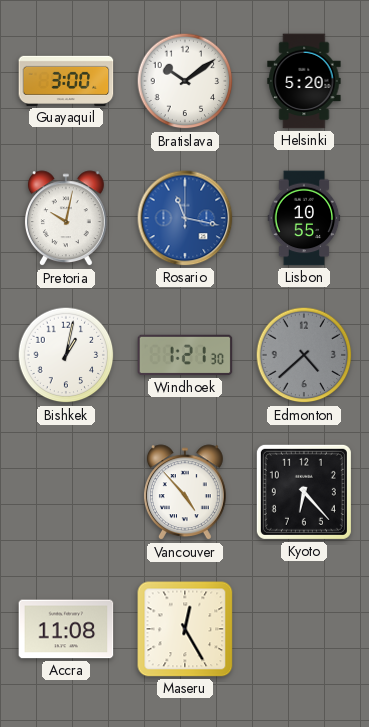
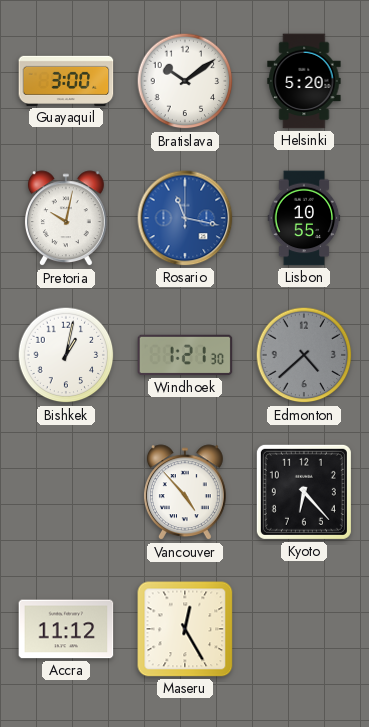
Accra: 11:08 -> 11:12
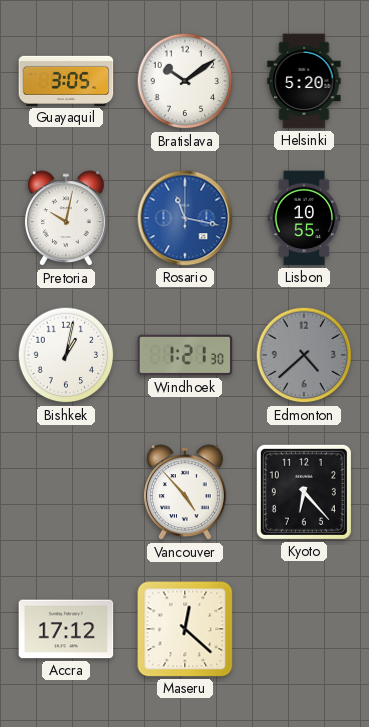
Guayaquil: 3:00 -> 3:05
Accra: 11:12 -> 17:12
Maseru: 12:25 -> 12:22
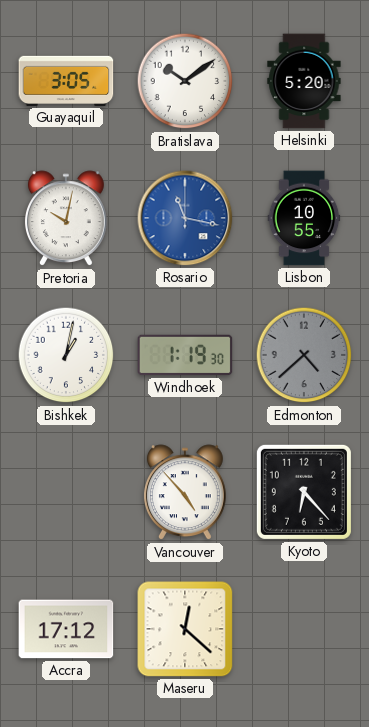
Windhoek: 1:21 -> 1:19
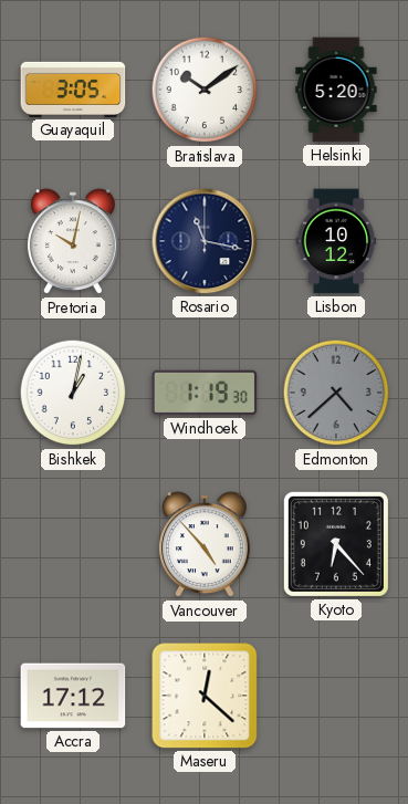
Rosario dial: blue -> navy
Lisbon: 10:55 -> 10:12
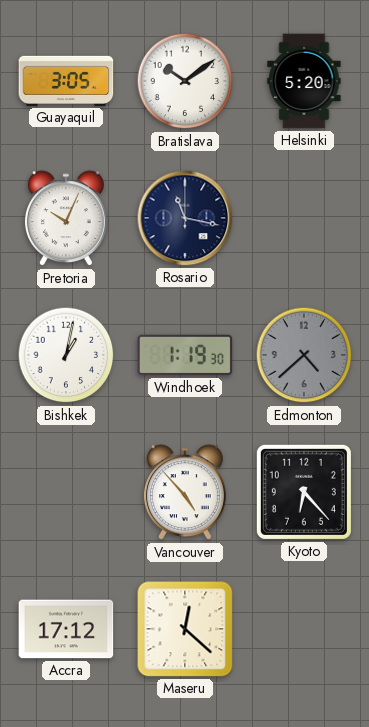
Pretoria: 10:02 -> 10:04
Lisbon: 10:12 -> none
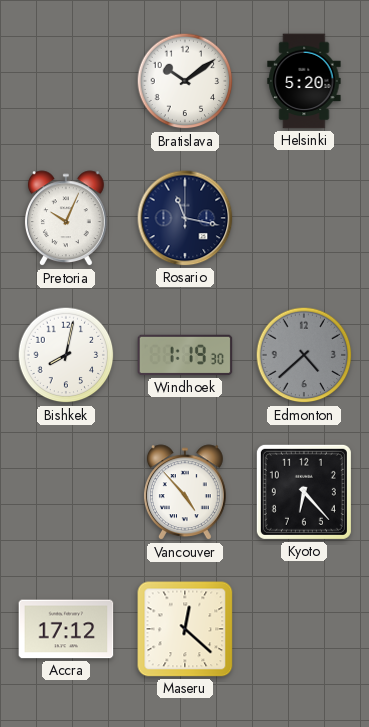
Guayaquil: 3:05 -> none
Bishkek: 1:02 -> 8:02
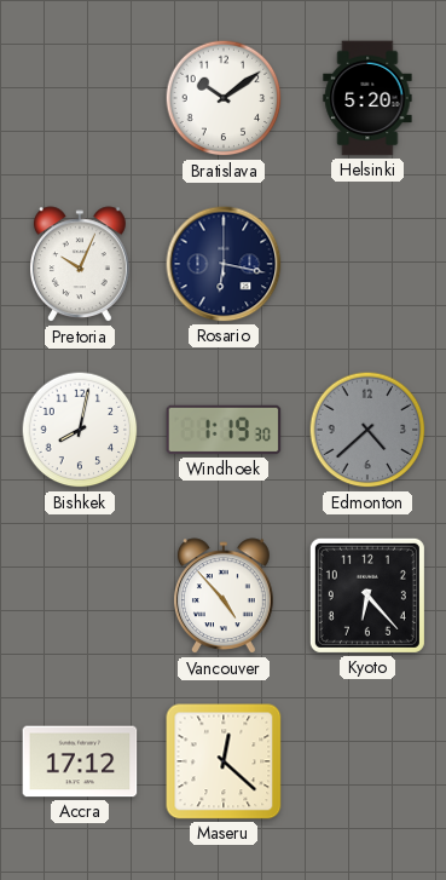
Rosario: 11:17 -> 6:17
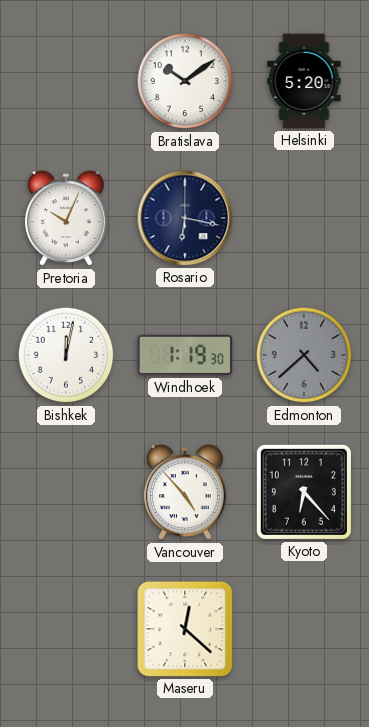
Bishkek: 8:02 -> 12:02
Accra: 17:12 -> none
